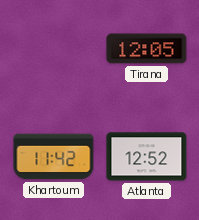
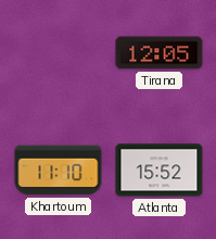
Khartoum: 11:42 -> 11:10
Atlanta: 12:52 -> 15:52
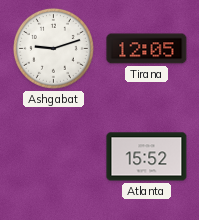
Ashgabat: none -> 9:12
Khartoum: 11:10 -> none
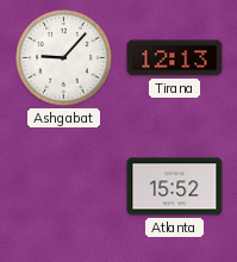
Ashgabat: 9:12 -> 9:07
Tirana: 12:05 -> 12:13
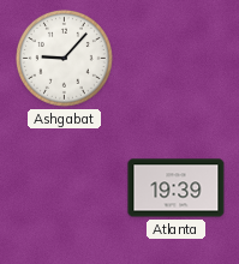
Tirana: 12:13 -> none
Atlanta: 15:52 -> 19:39
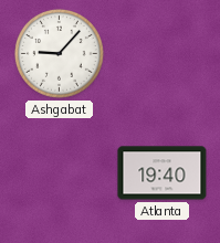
Atlanta: 19:39 -> 19:40
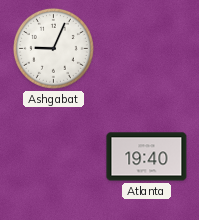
Ashgabat: 9:07 -> 9:04
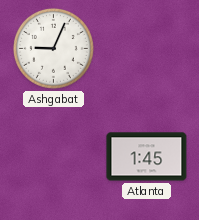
Atlanta: 19:40 -> 1:45
